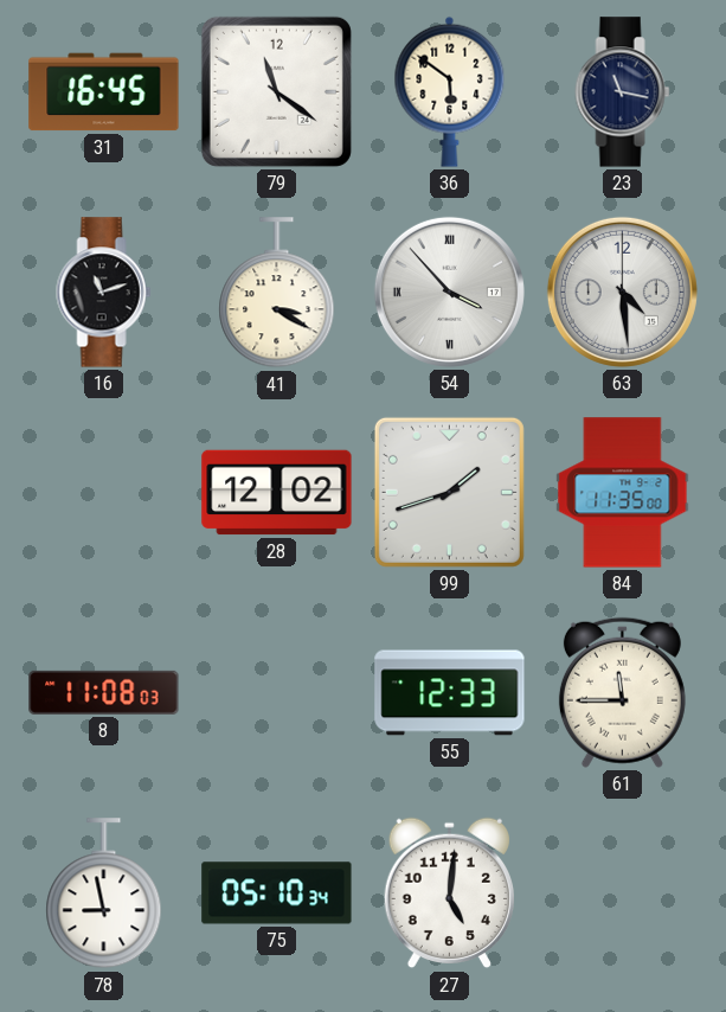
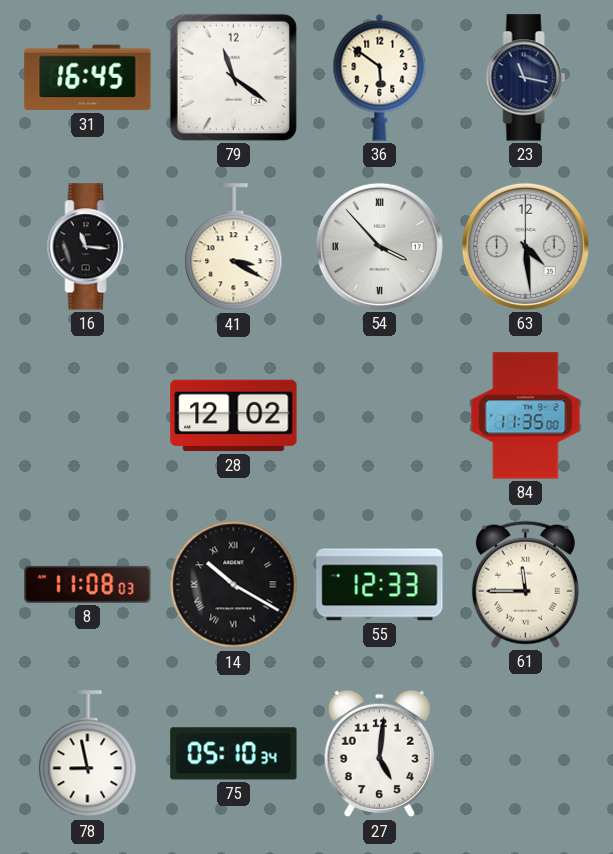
16: 11:12 -> 11:16
99: 1:42 -> none
14: none -> 10:20
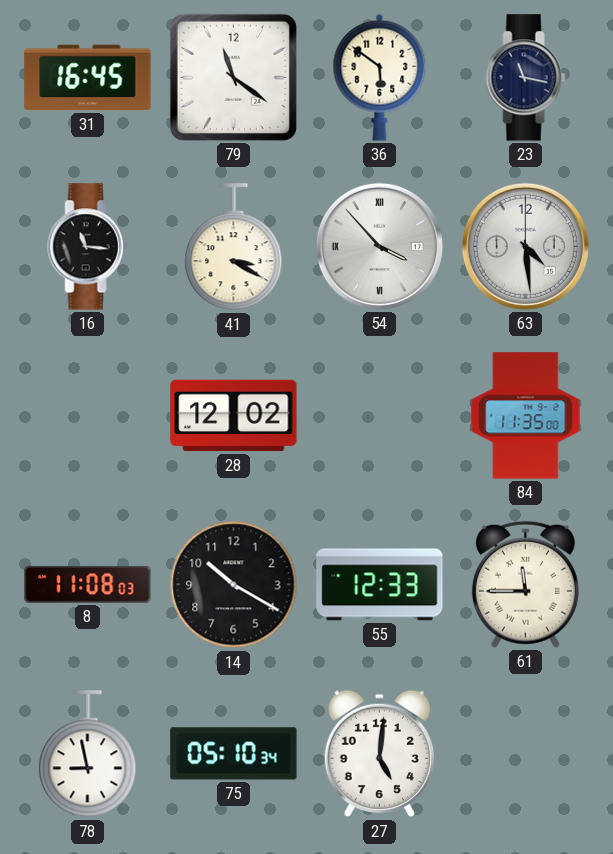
14 numerals: Roman -> Arabic
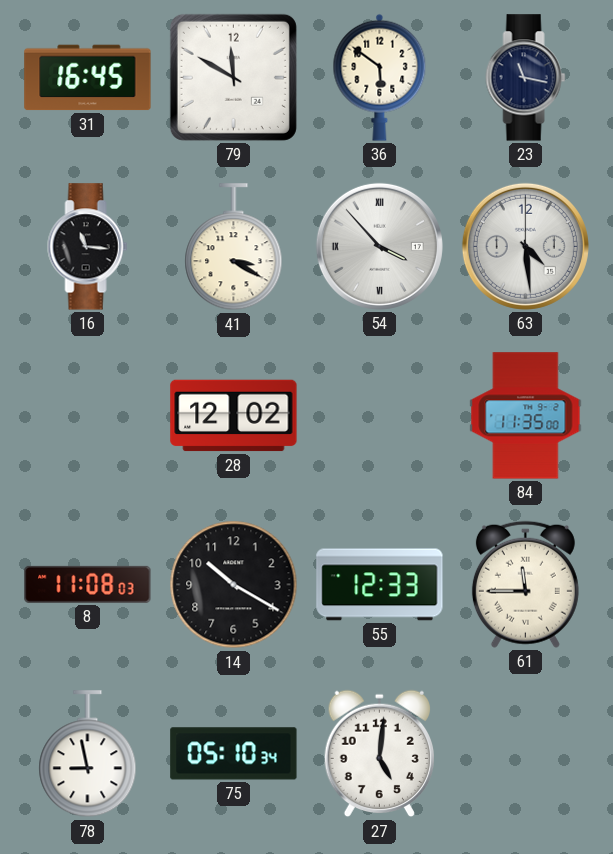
79: 11:21 -> 11:50
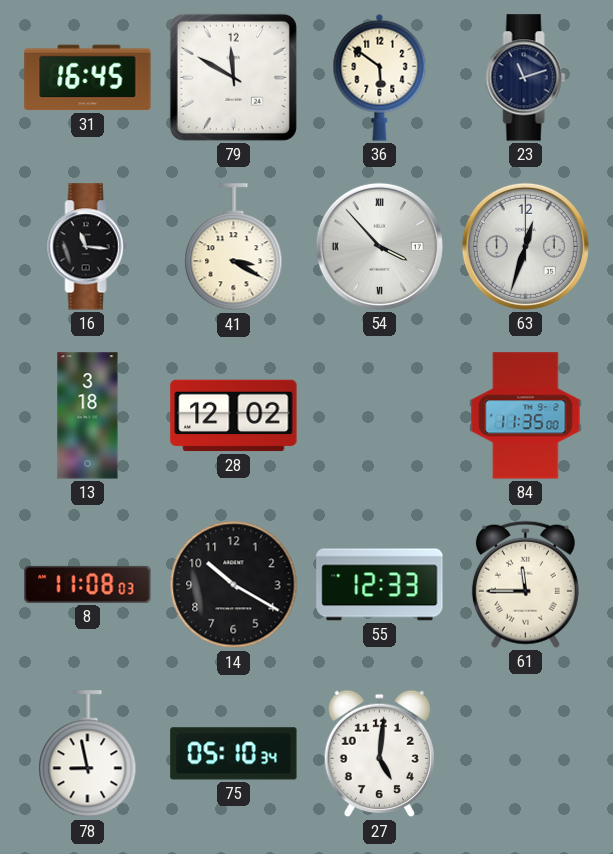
23: 11:17 -> 11:12
63: 4:29 -> 12:33
13: none -> 3:18
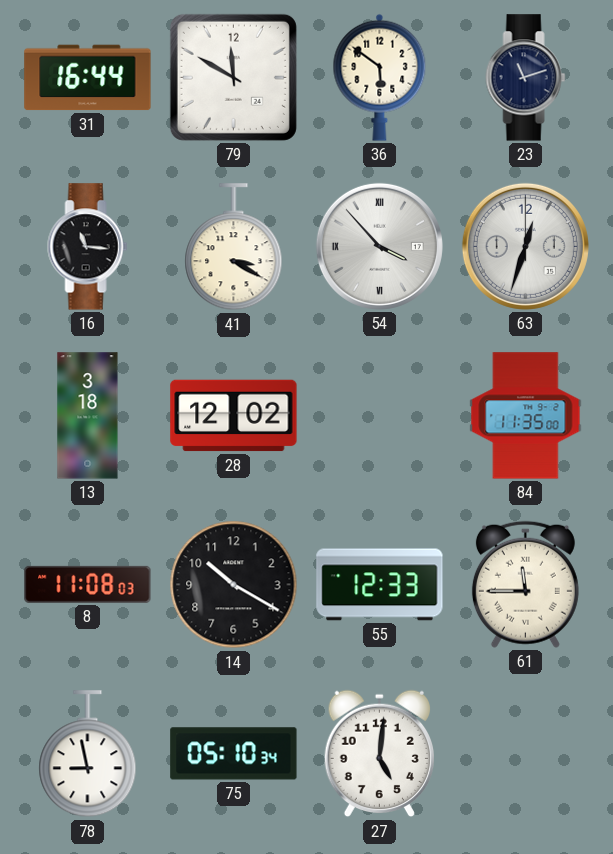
31: 16:45 -> 16:44
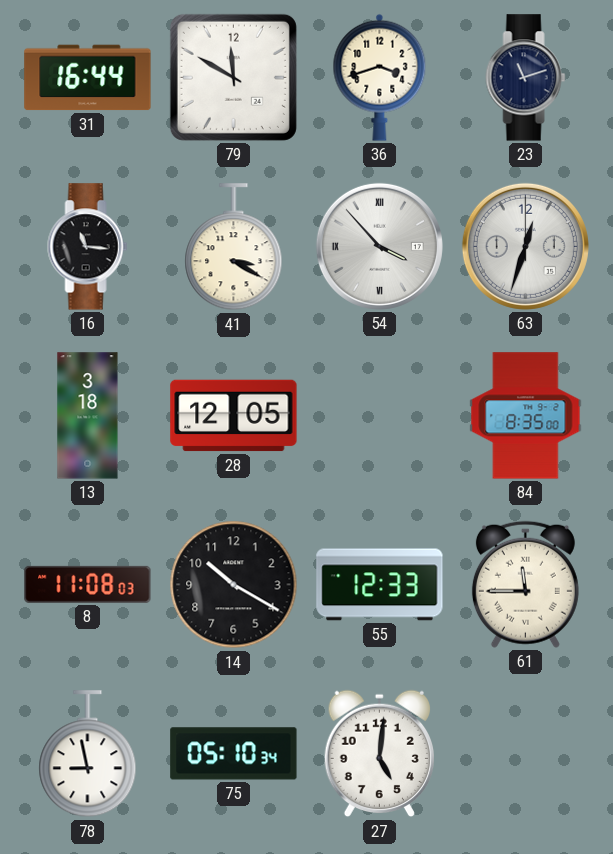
36: 5:51 -> 3:42
28: 12:02 -> 12:05
84: 11:35 -> 8:35
